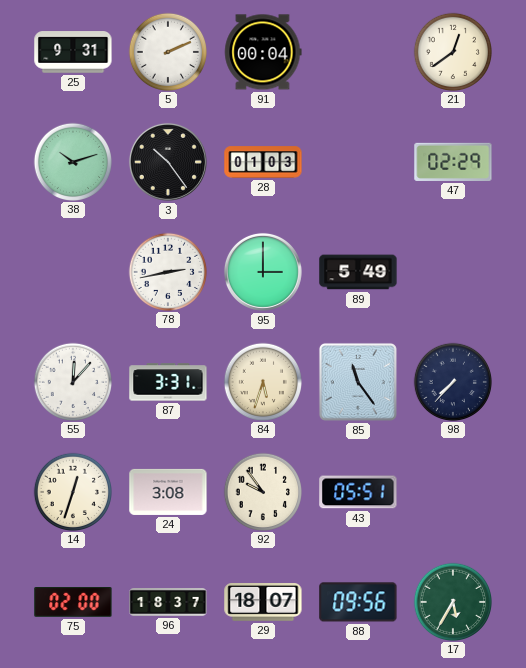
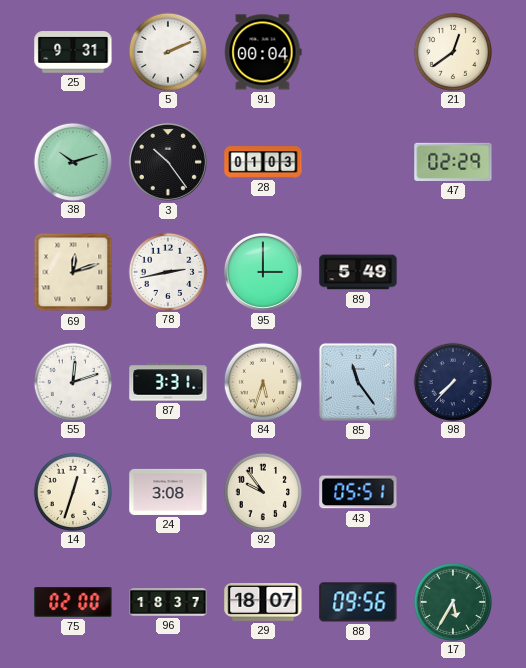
69: none -> 12:12
55: 12:07 -> 12:12
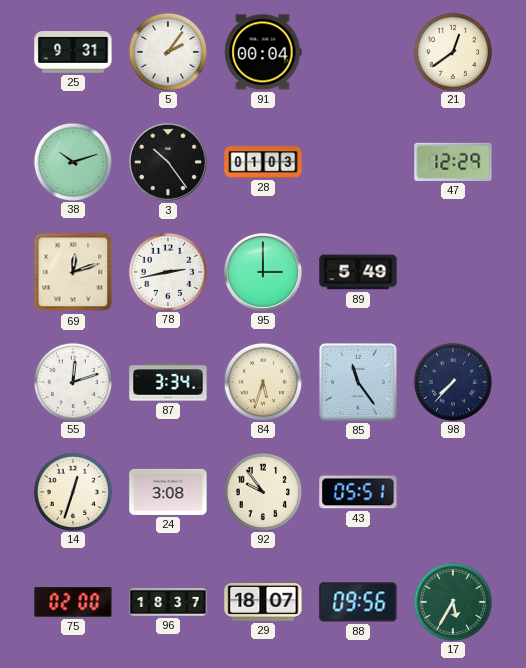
5: 2:11 -> 2:06
47: 02:29 -> 12:29
87: 3:31 -> 3:34
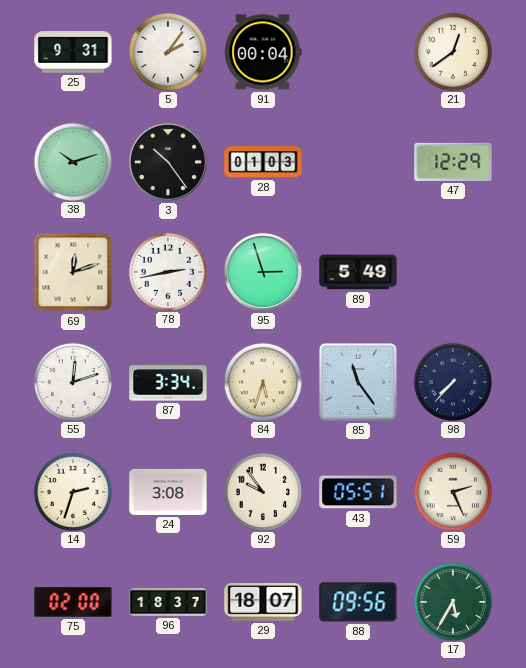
95: 3:00 -> 2:57
14: 12:33 -> 2:33
59: none -> 2:26
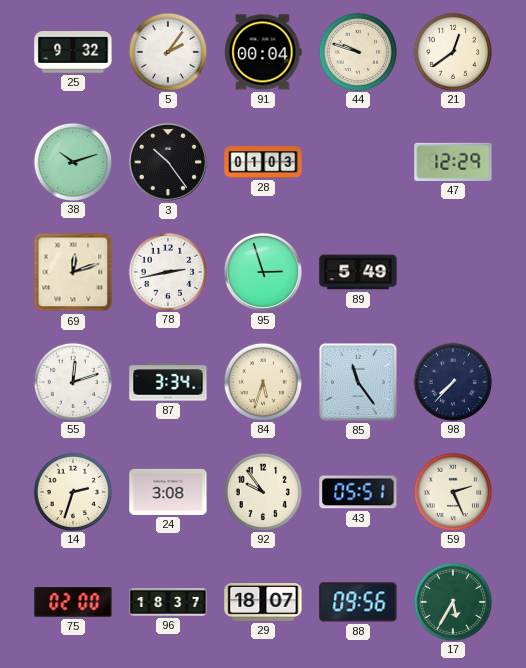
25: 9:31 -> 9:32
44: none -> 9:48
